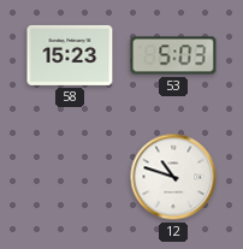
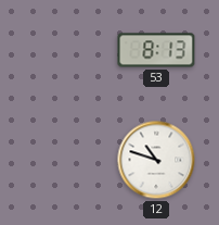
58: 15:23 -> none
53: 5:03 -> 8:13
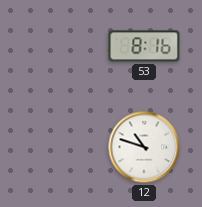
53: 8:13 -> 8:16
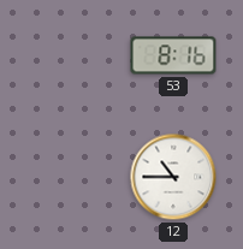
12: 10:48 -> 10:45
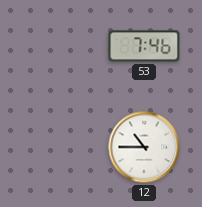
53: 8:16 -> 7:46
